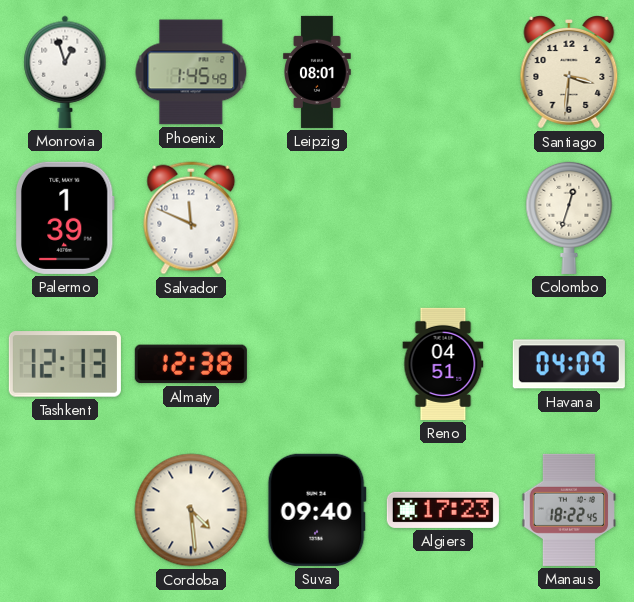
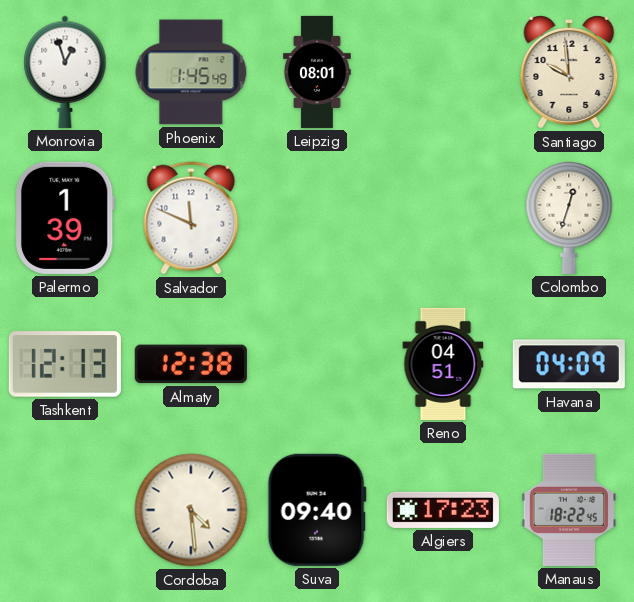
Santiago: 3:31 -> 9:59
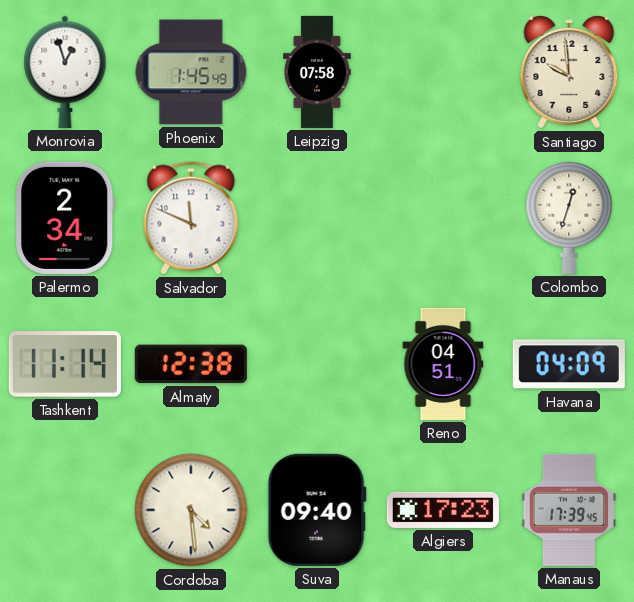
Leipzig: 08:01 -> 07:58
Palermo: 1:39 -> 2:34
Tashkent: 12:13 -> 11:14
Manaus: 18:22 -> 17:39
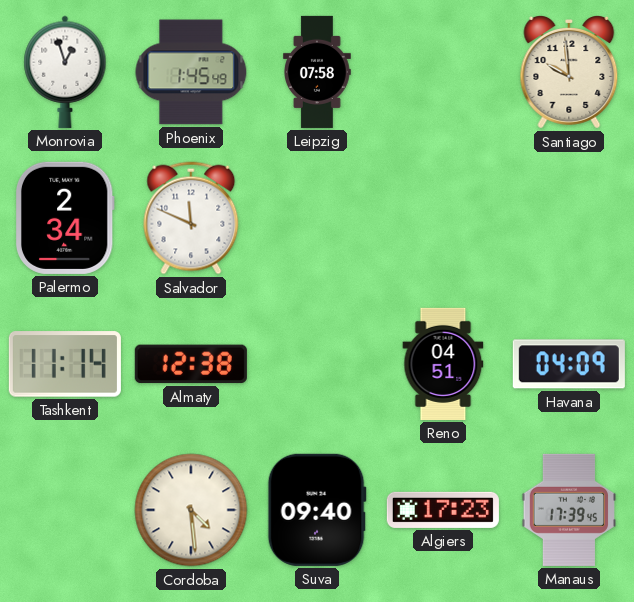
Colombo: 12:33 -> none
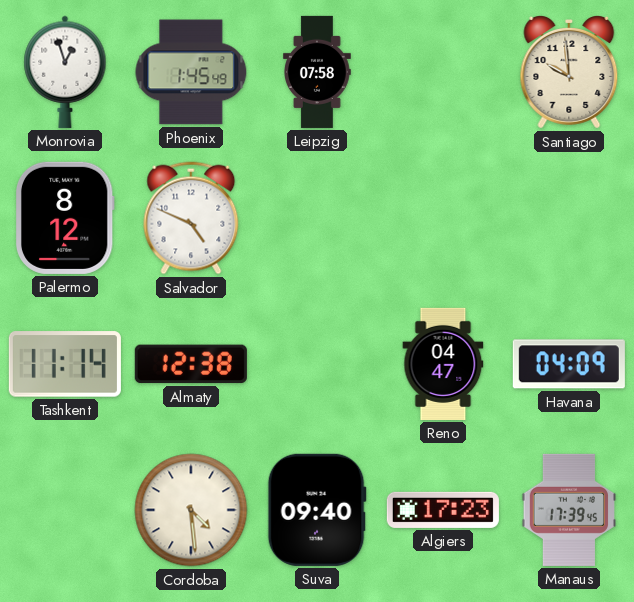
Palermo: 2:34 -> 8:12
Salvador: 11:49 -> 4:49
Reno: 04:51 -> 04:47
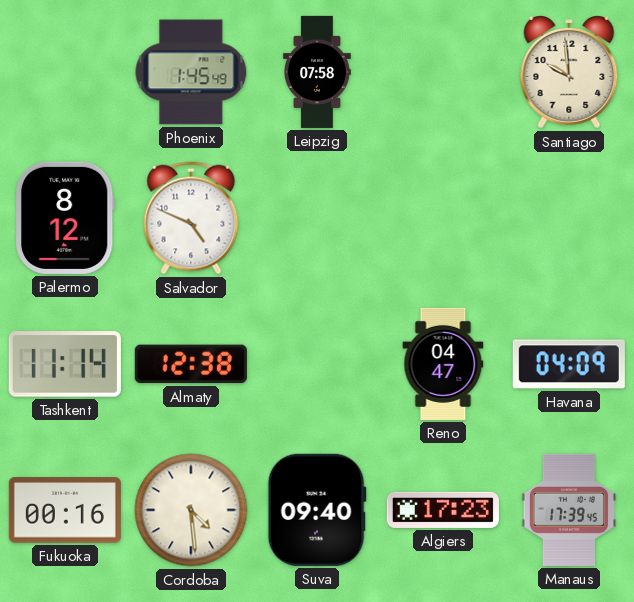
Monrovia: 12:57 -> none
Fukuoka: none -> 00:16
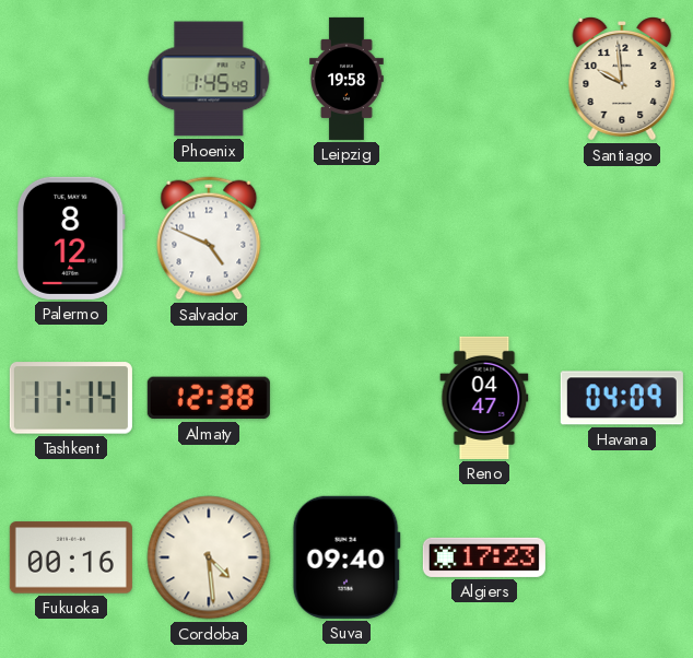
Leipzig: 07:58 -> 19:58
Manaus: 17:39 -> none
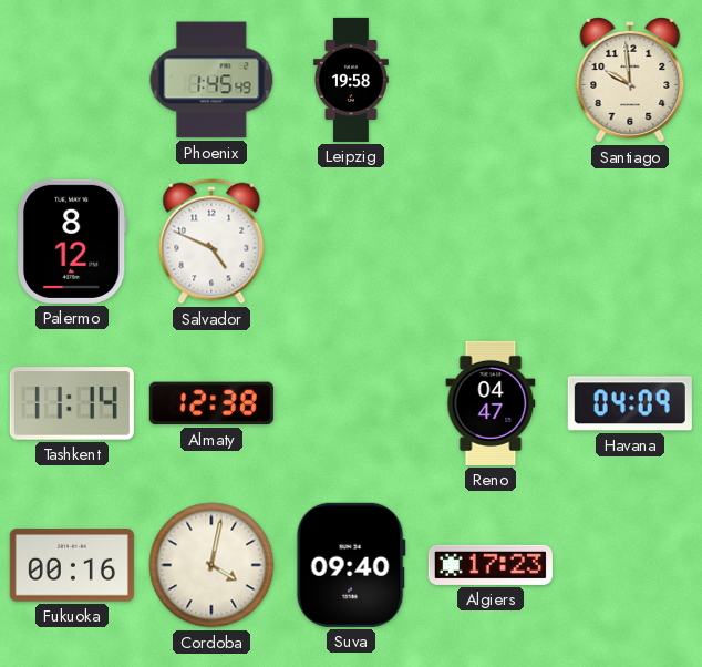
Cordoba: 4:29 -> 4:02
